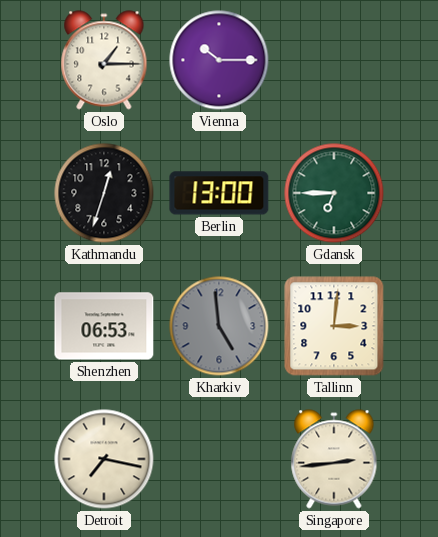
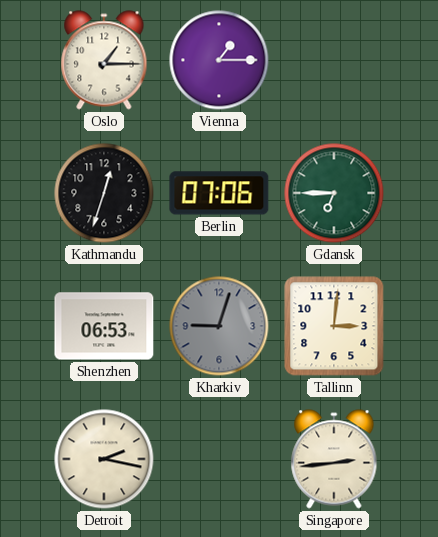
Vienna: 10:15 -> 1:15
Berlin: 13:00 -> 07:06
Kharkiv: 4:59 -> 9:03
Detroit: 7:17 -> 2:17
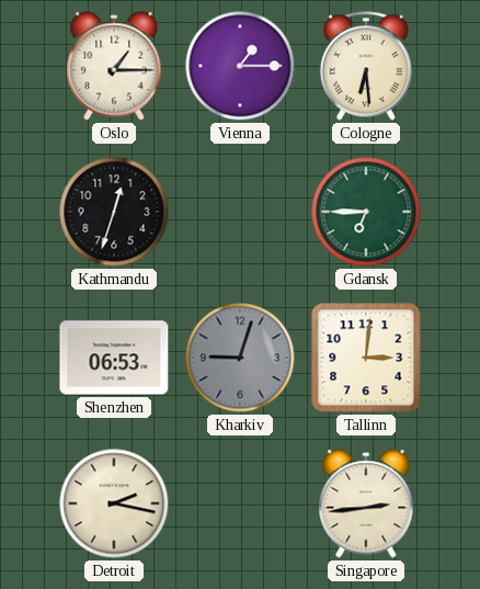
Cologne: none -> 6:29
Berlin: 07:06 -> none
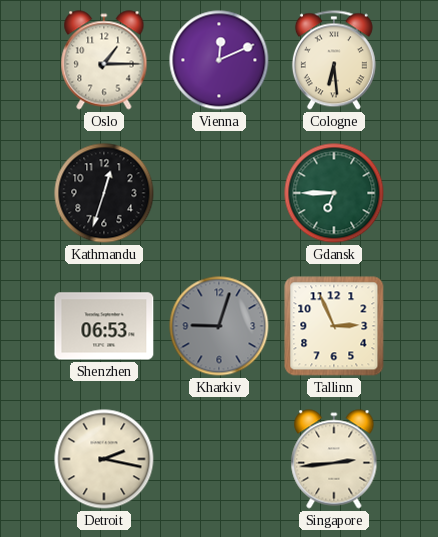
Vienna: 1:15 -> 12:11
Tallinn: 3:01 -> 2:56
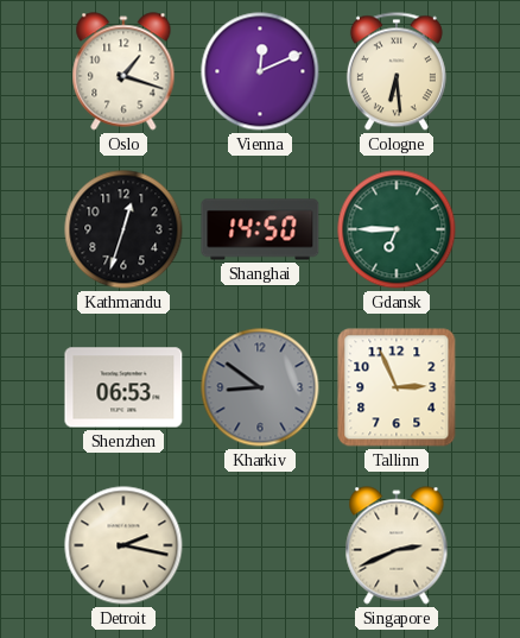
Oslo: 1:15 -> 1:18
Shanghai: none -> 14:50
Kharkiv: 9:03 -> 8:51
Singapore: 2:44 -> 2:41
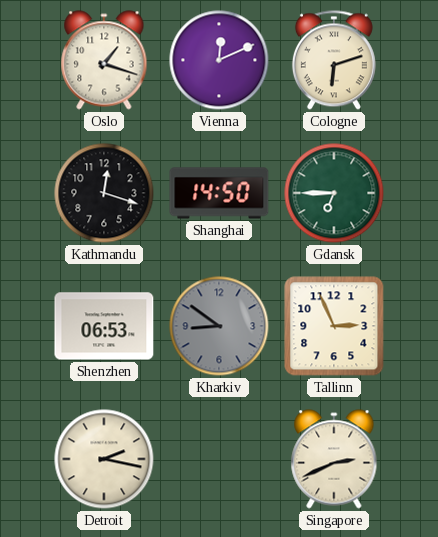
Cologne: 6:29 -> 6:12
Kathmandu: 12:33 -> 12:18
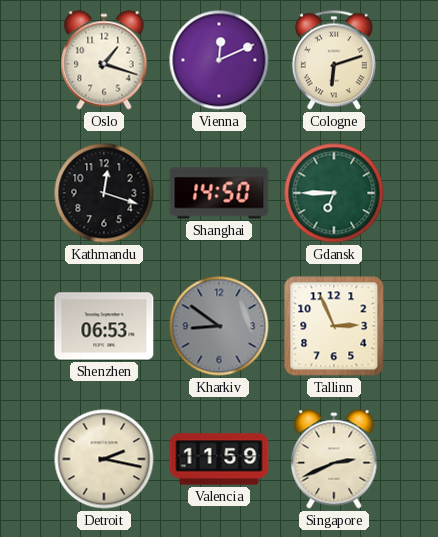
Valencia: none -> 11:59
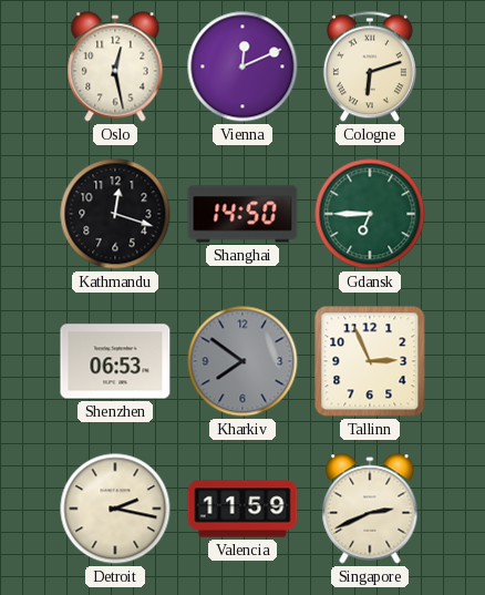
Oslo: 1:18 -> 12:28
Kharkiv: 8:51 -> 7:51
